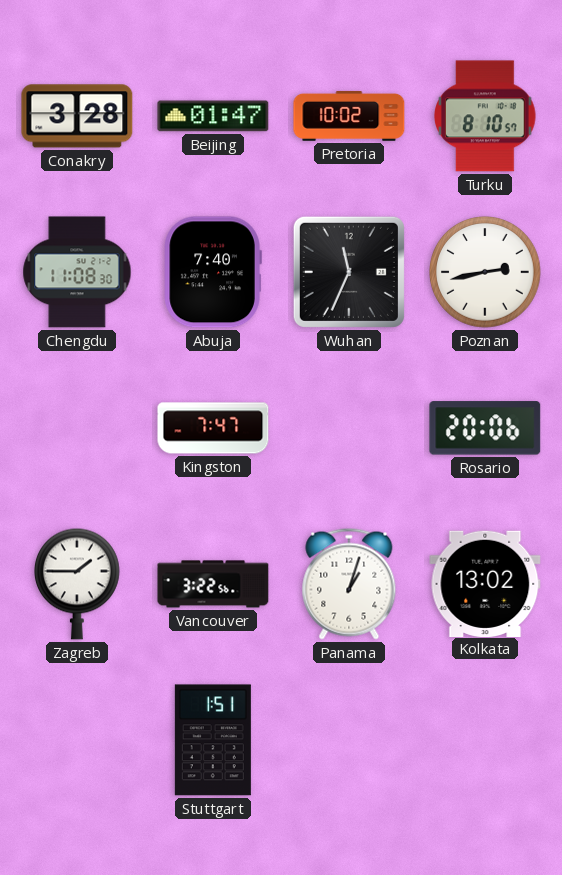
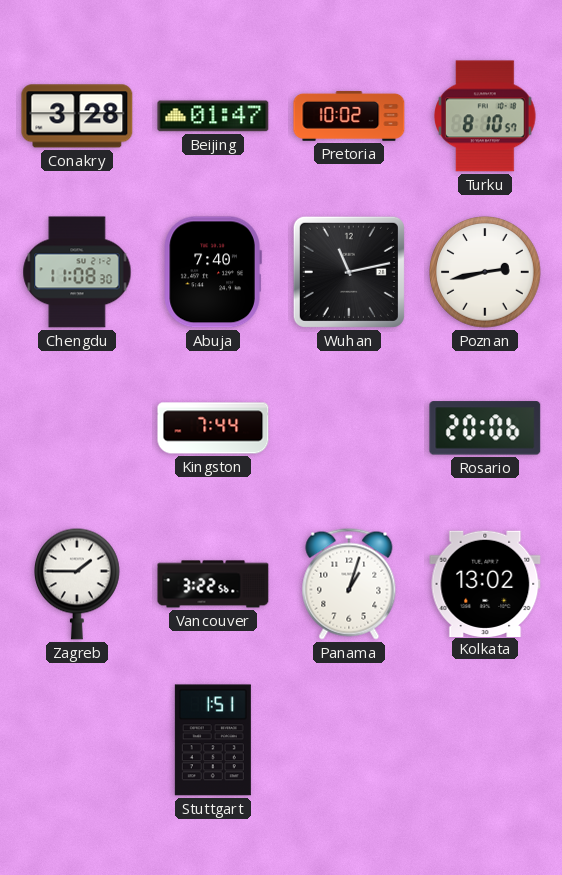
Wuhan: 11:34 -> 11:13
Kingston: 7:47 -> 7:44
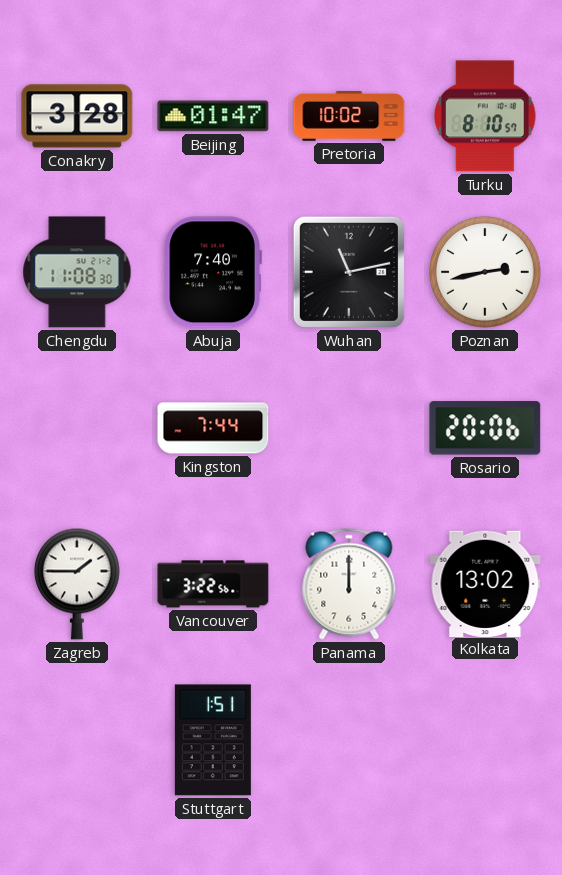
Panama: 1:03 -> 12:00
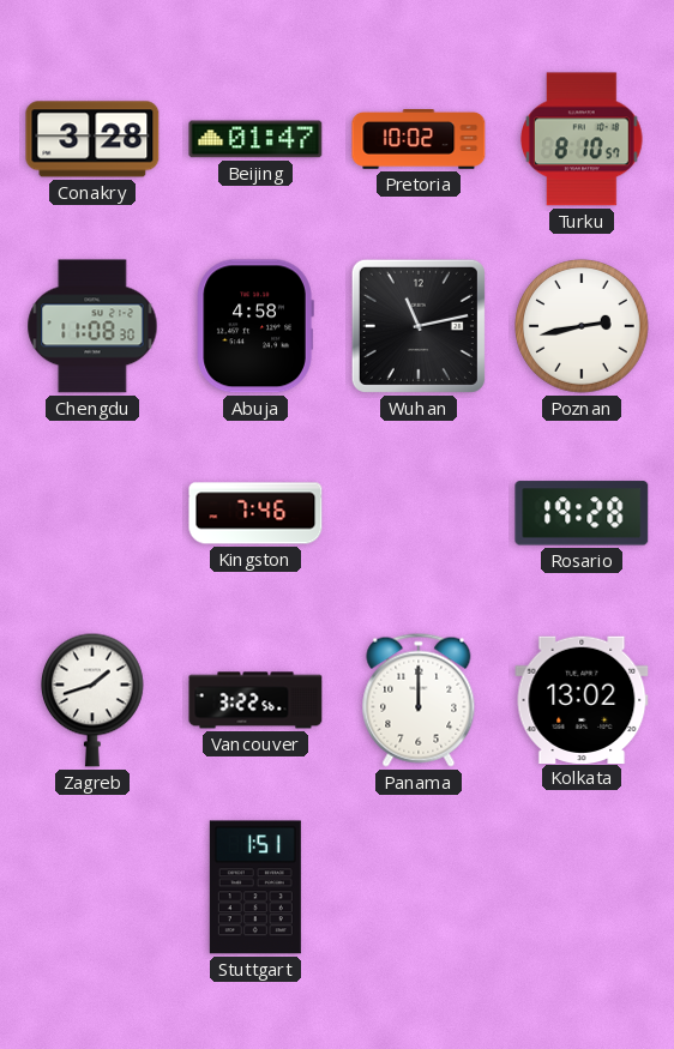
Abuja: 7:40 -> 4:58
Kingston: 7:44 -> 7:46
Rosario: 20:06 -> 19:28
Zagreb: 1:45 -> 1:42
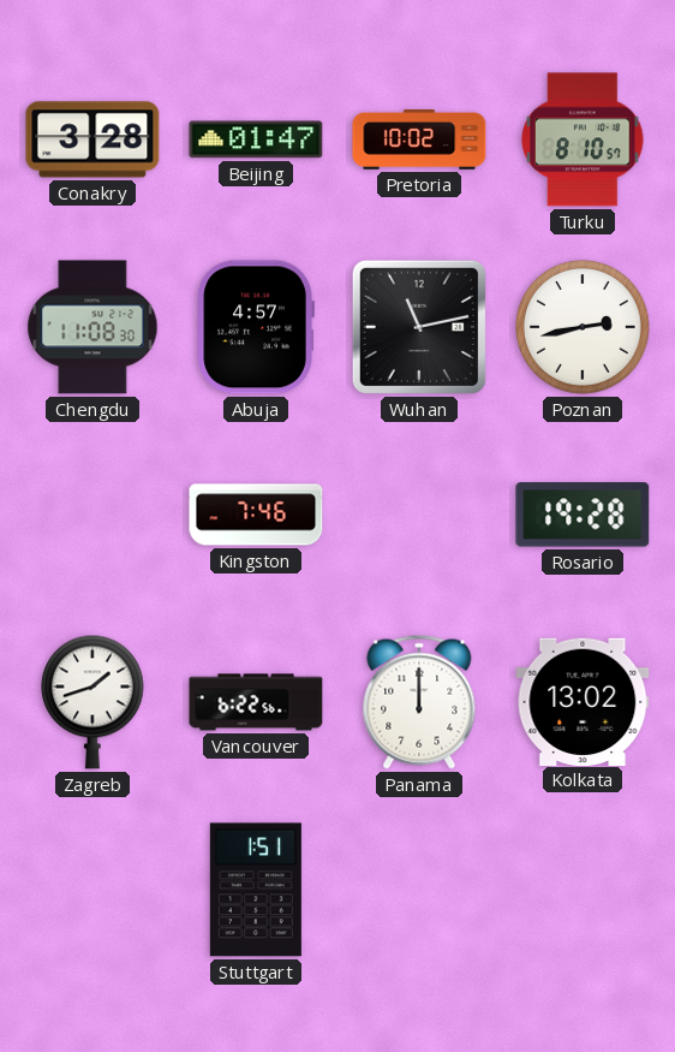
Abuja: 4:58 -> 4:57
Vancouver: 3:22 -> 6:22
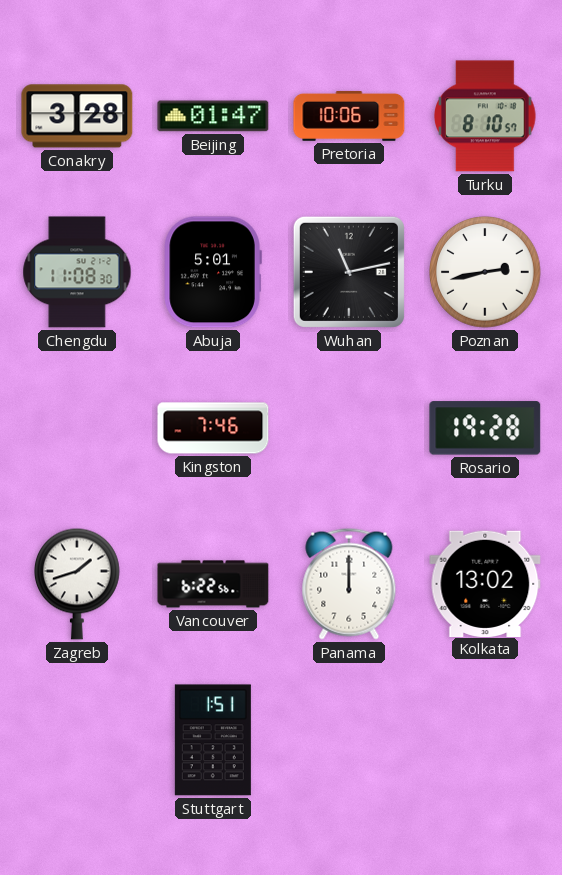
Pretoria: 10:02 -> 10:06
Abuja: 4:57 -> 5:01
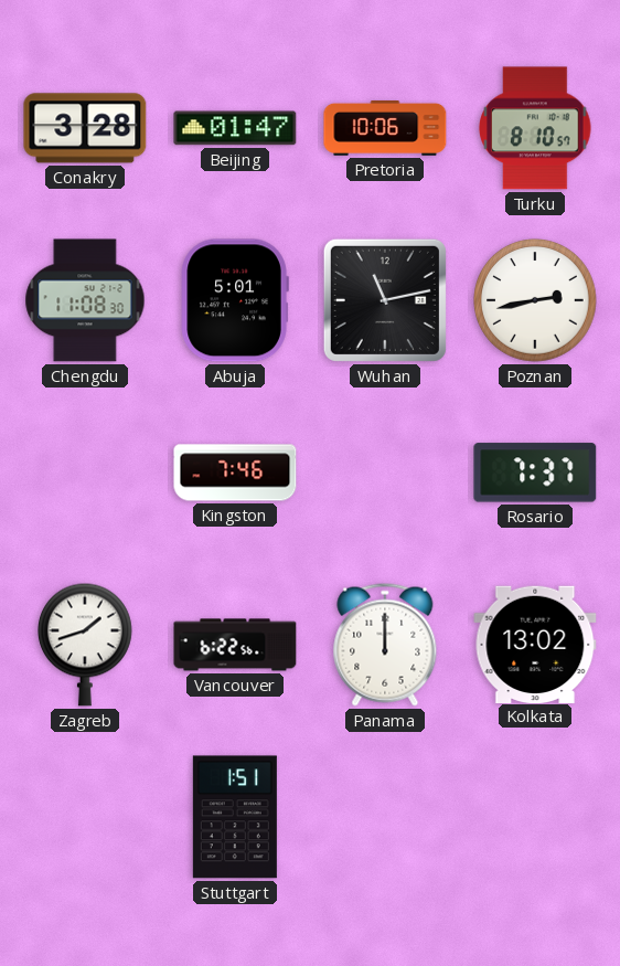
Rosario: 19:28 -> 7:37
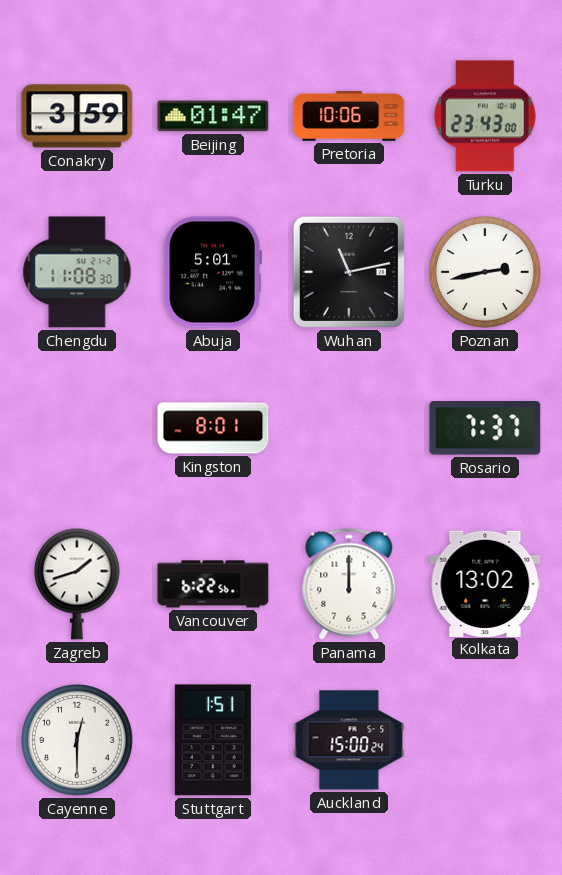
Conakry: 3:28 -> 3:59
Turku: 8:10 -> 23:43
Kingston: 7:46 -> 8:01
Cayenne: none -> 12:30
Auckland: none -> 15:00
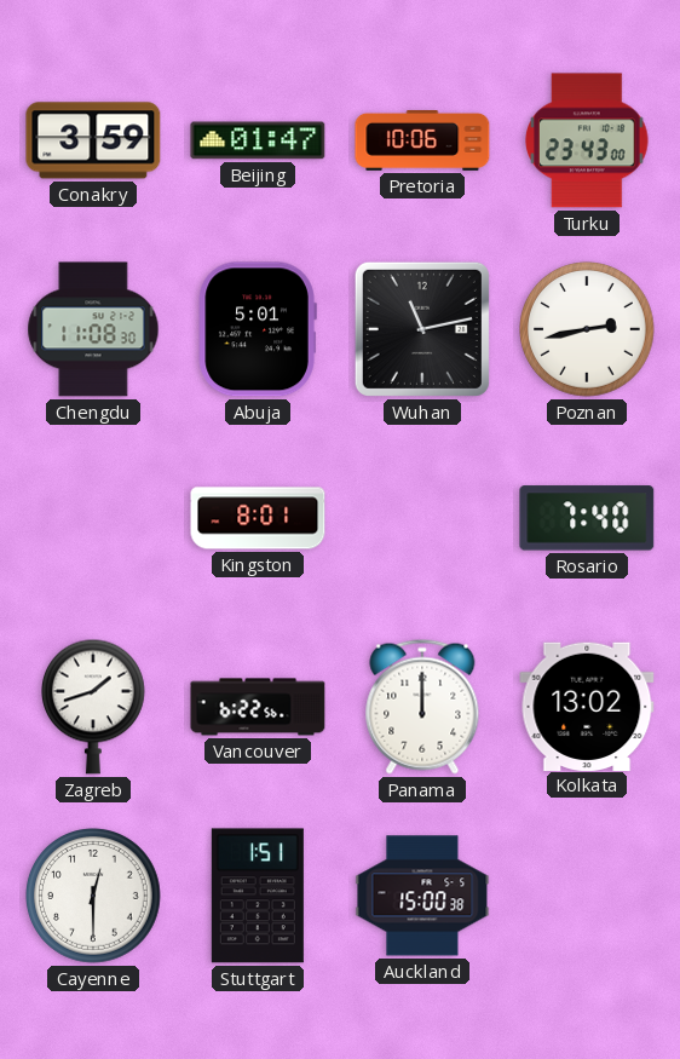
Rosario: 7:37 -> 7:40
Auckland: 15:00:24 -> 15:00:38
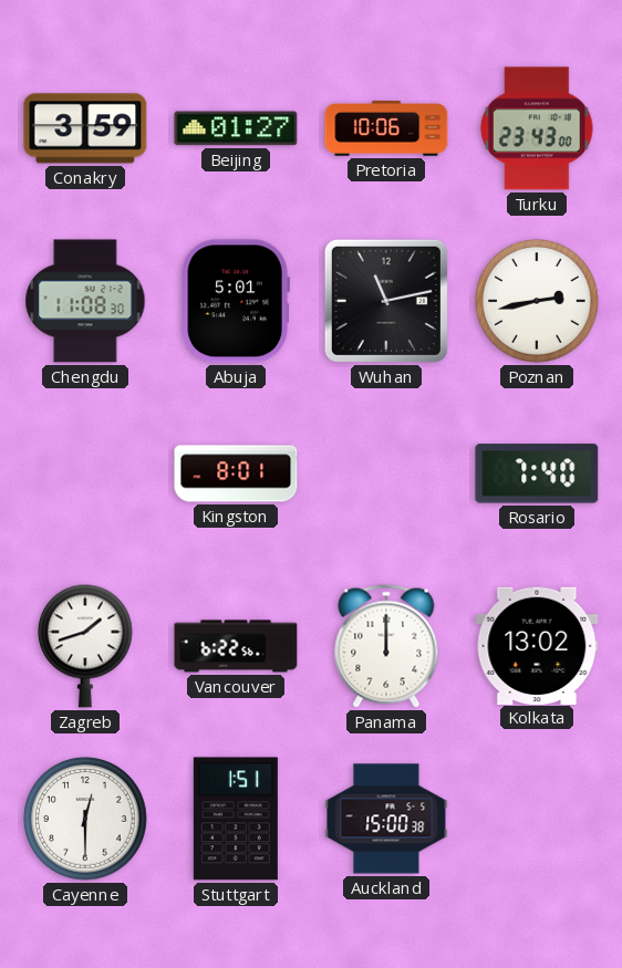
Beijing: 01:47 -> 01:27
